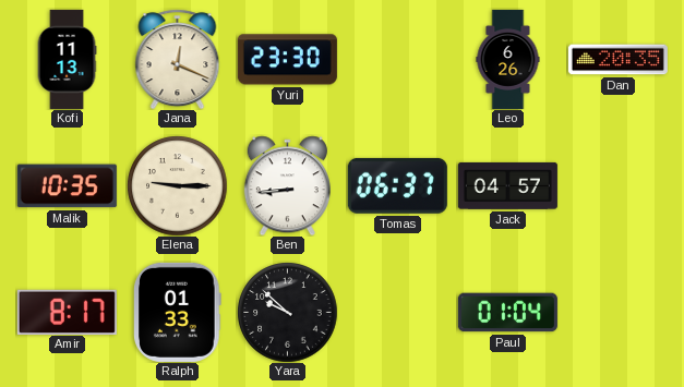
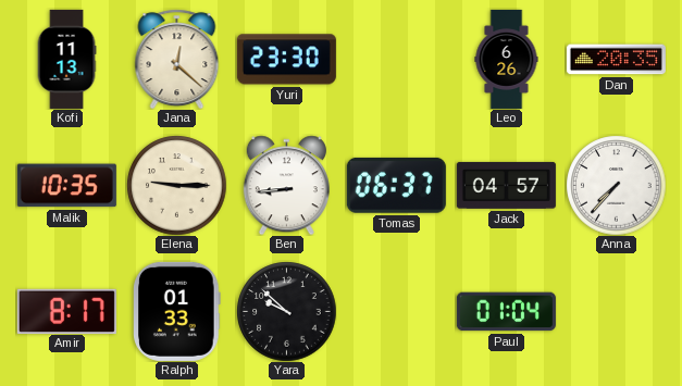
Jana: 12:19 -> 12:22
Anna: none -> 7:37
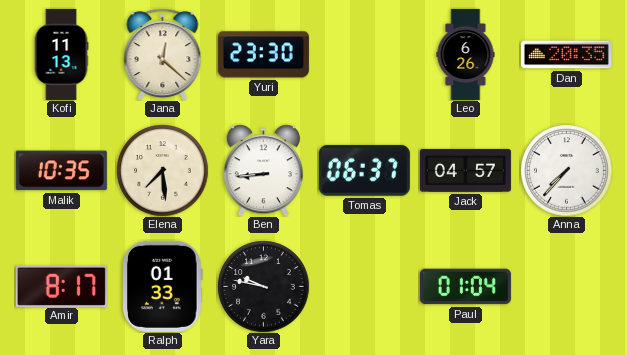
Elena: 9:15 -> 7:29
Yara: 9:52 -> 9:47
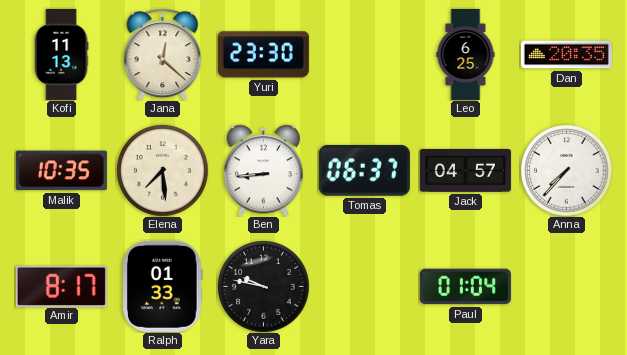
Leo: 6:26 -> 6:25
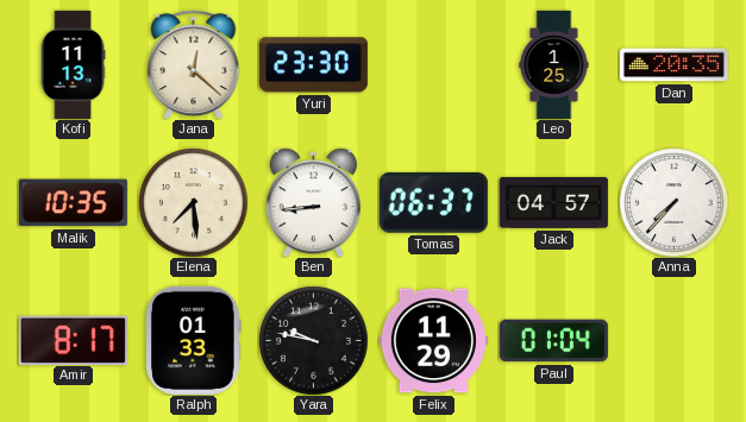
Leo: 6:25 -> 1:25
Felix: none -> 11:29
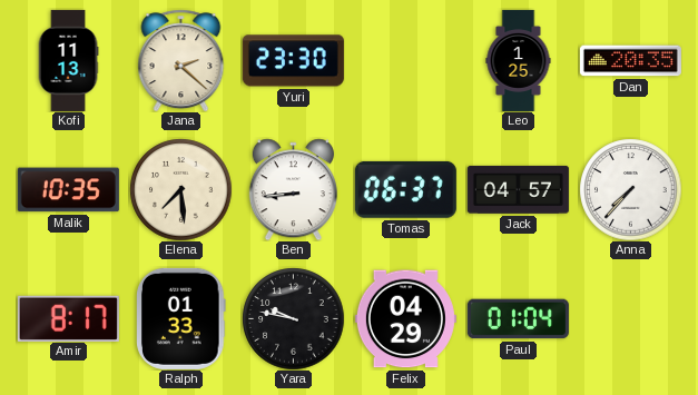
Jana: 12:22 -> 2:22
Felix: 11:29 -> 04:29
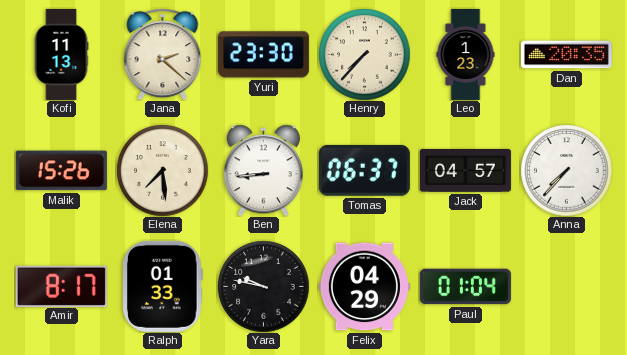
Henry: none -> 7:37
Leo: 1:25 -> 1:23
Malik: 10:35 -> 15:26
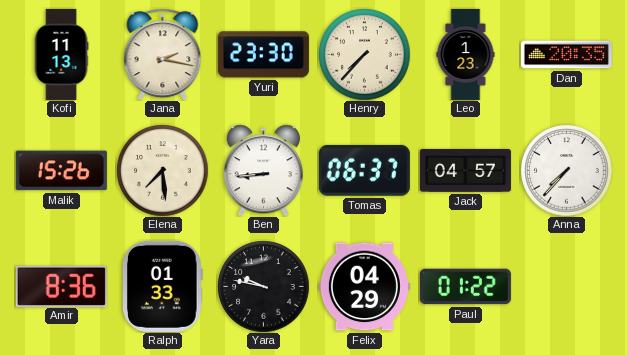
Jana: 2:22 -> 2:17
Amir: 8:17 -> 8:36
Paul: 01:04 -> 01:22
